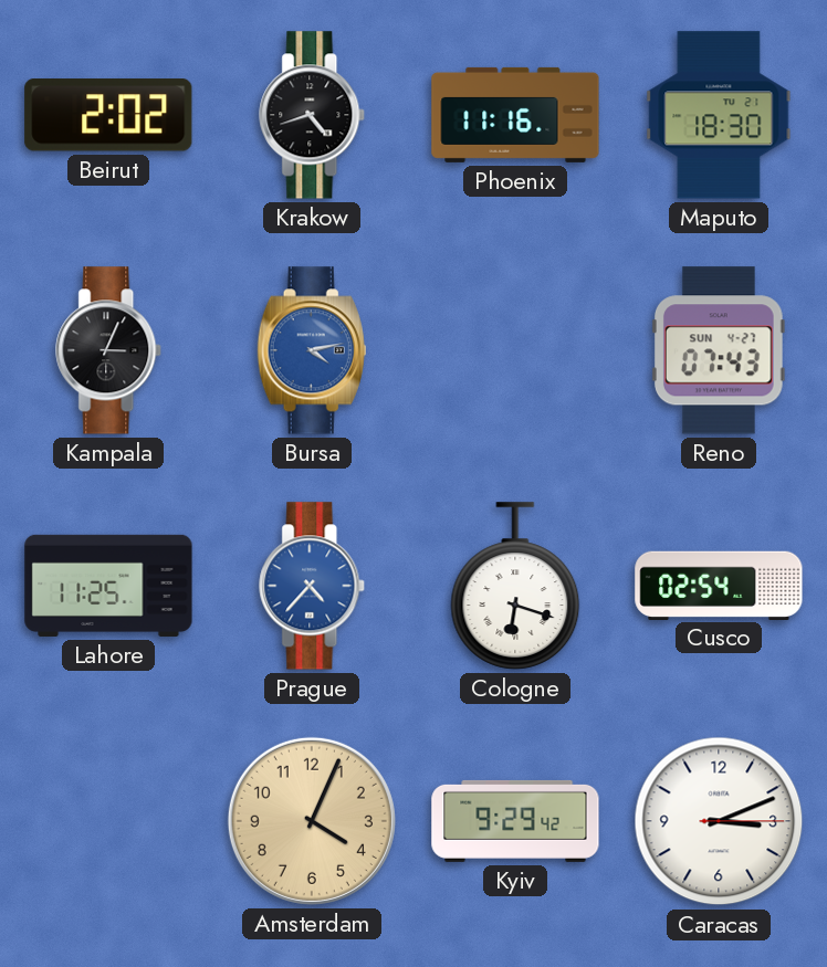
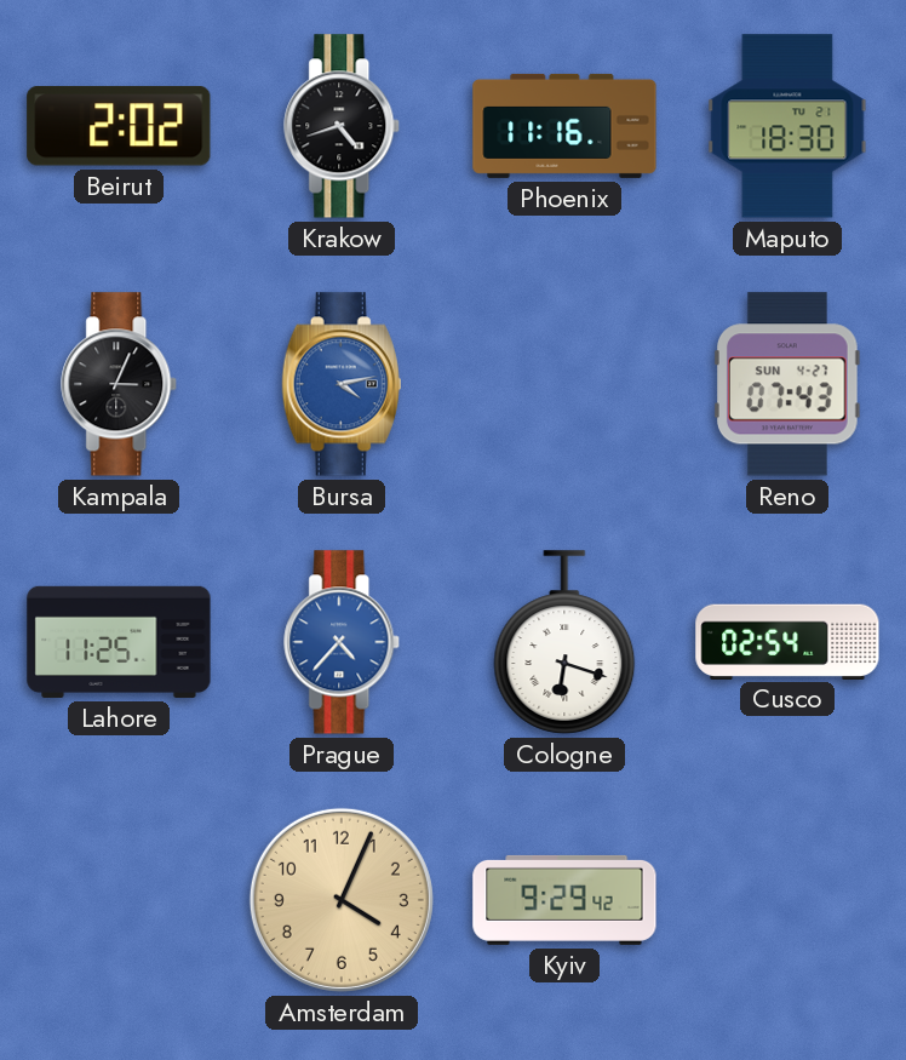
Caracas: 3:11 -> none
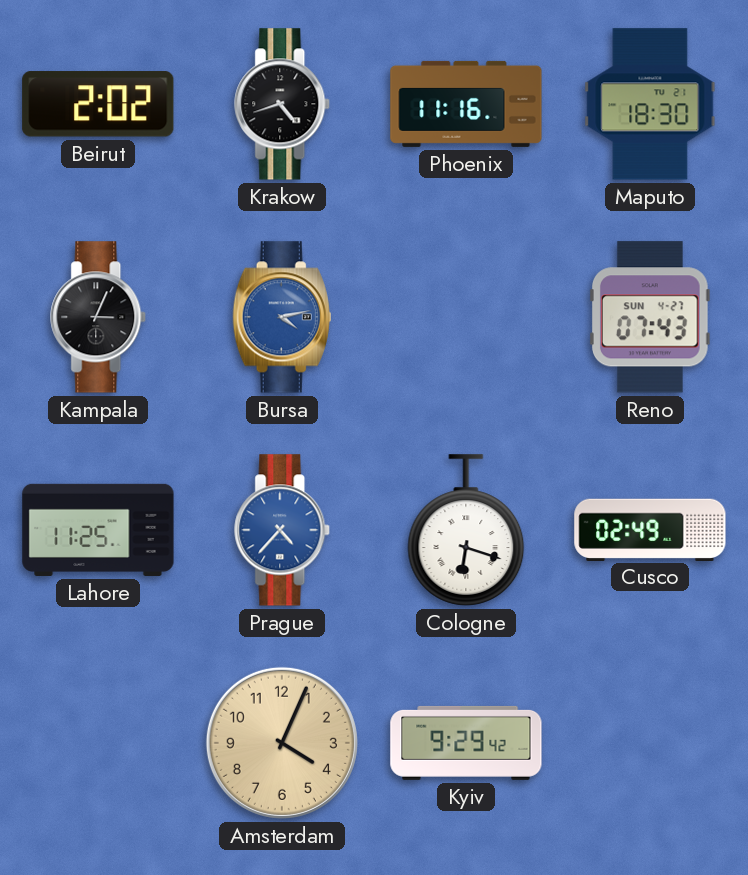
Cusco: 02:54 -> 02:49
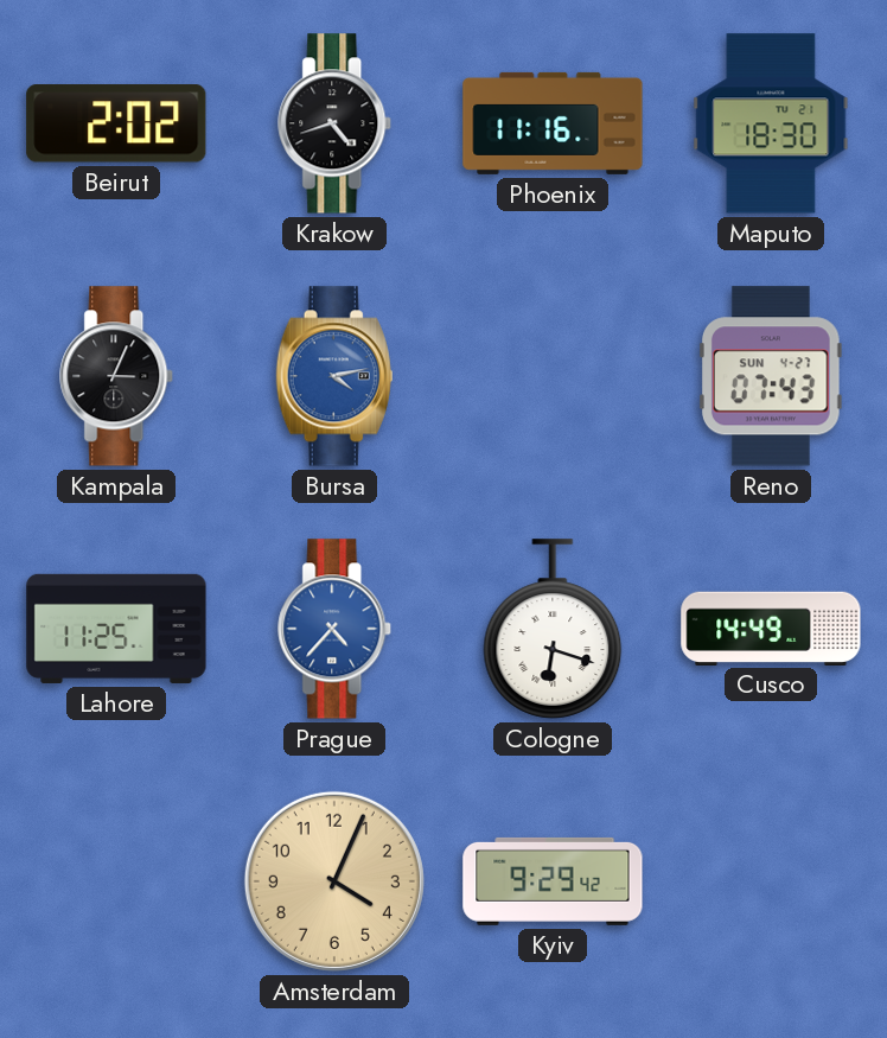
Cusco: 02:49 -> 14:49
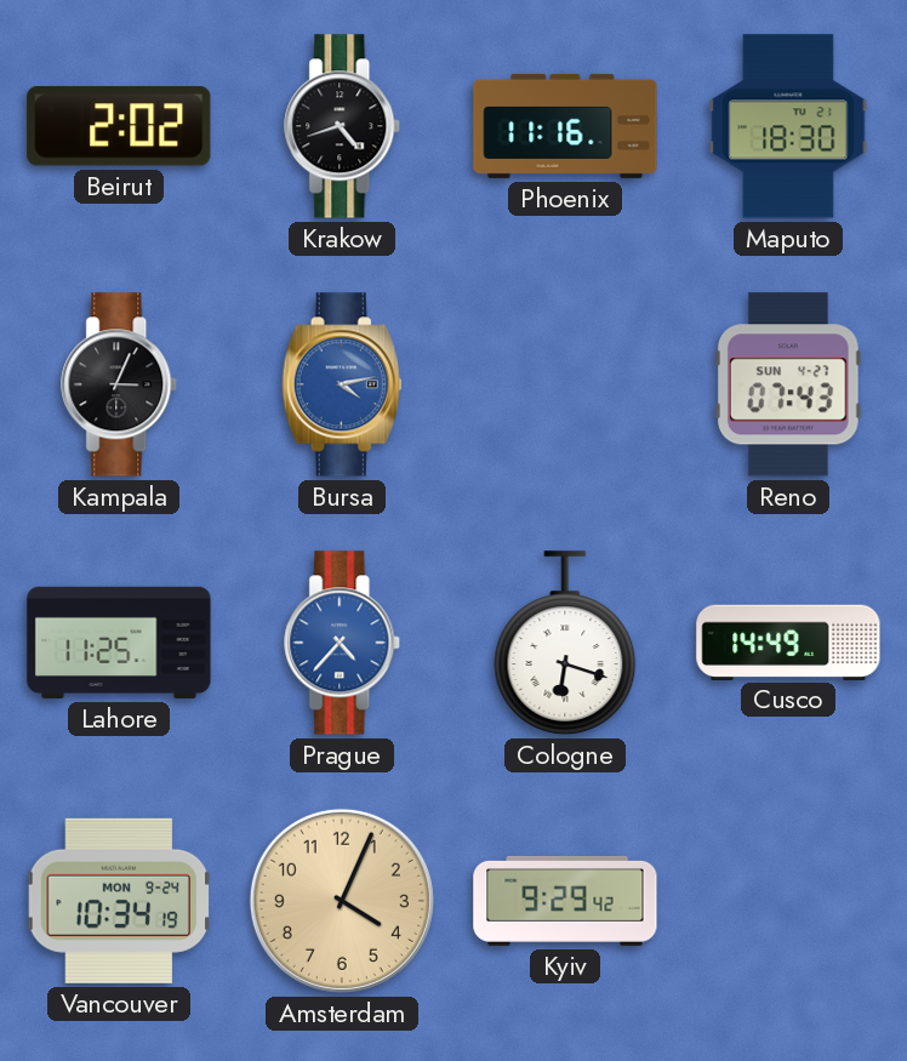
Vancouver: none -> 10:34
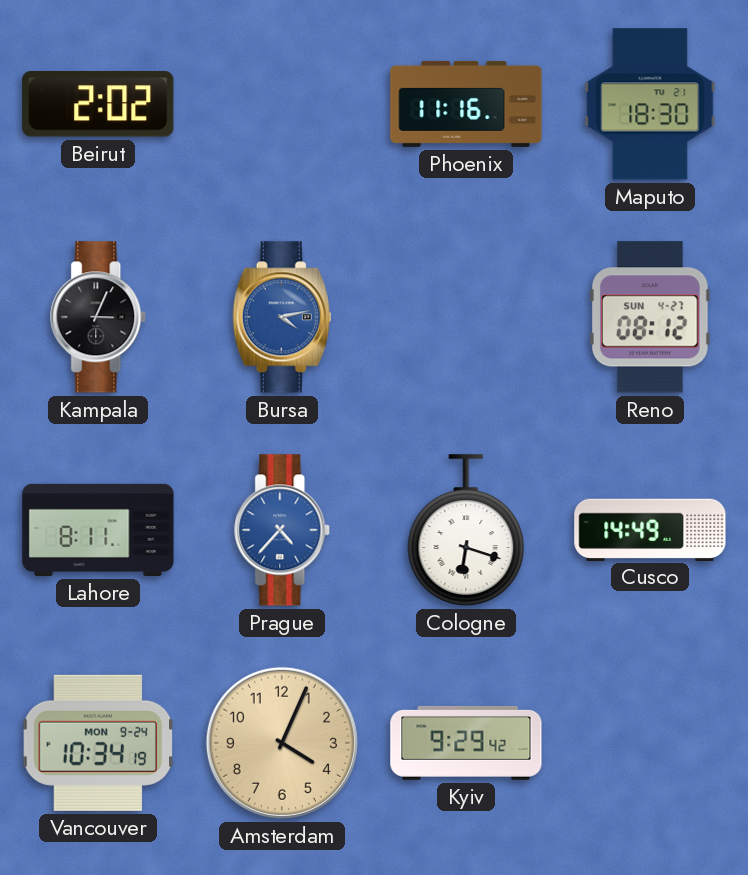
Krakow: 4:42 -> none
Reno: 07:43 -> 08:12
Lahore: 11:25 -> 8:11
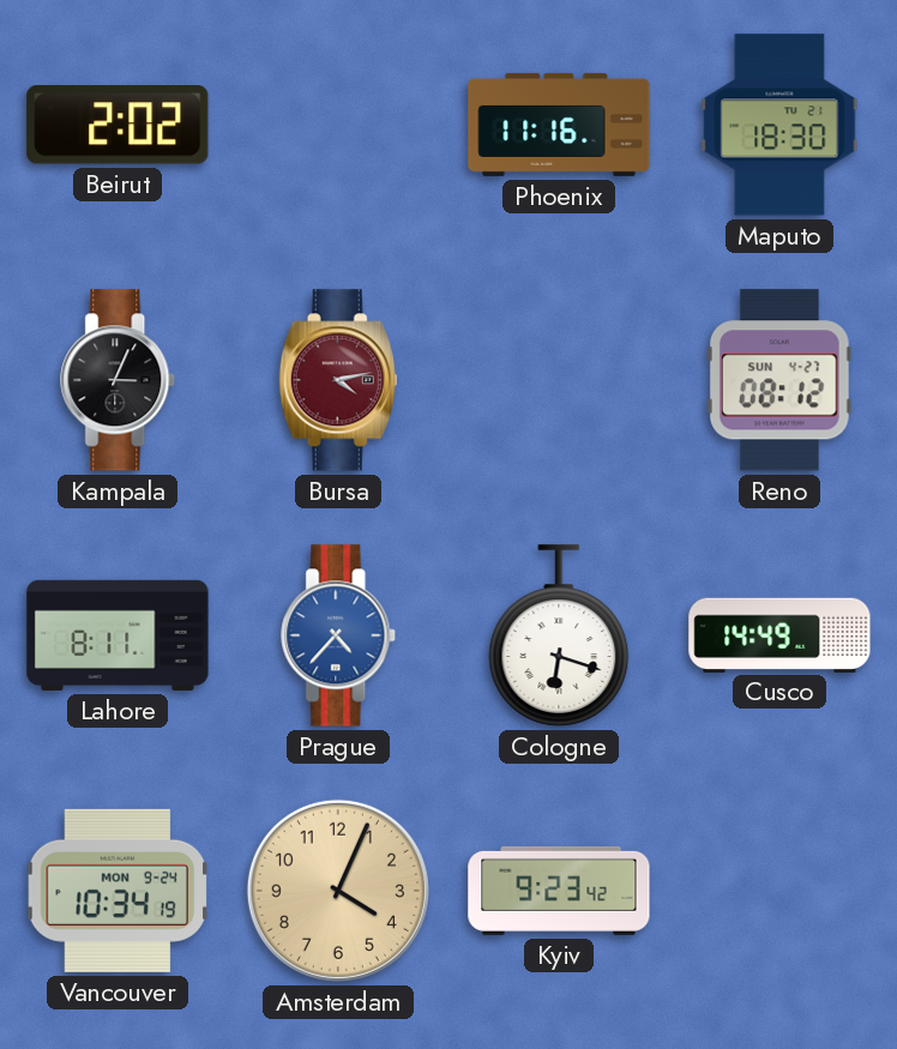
Bursa dial: blue -> burgundy
Kyiv: 9:29 -> 9:23
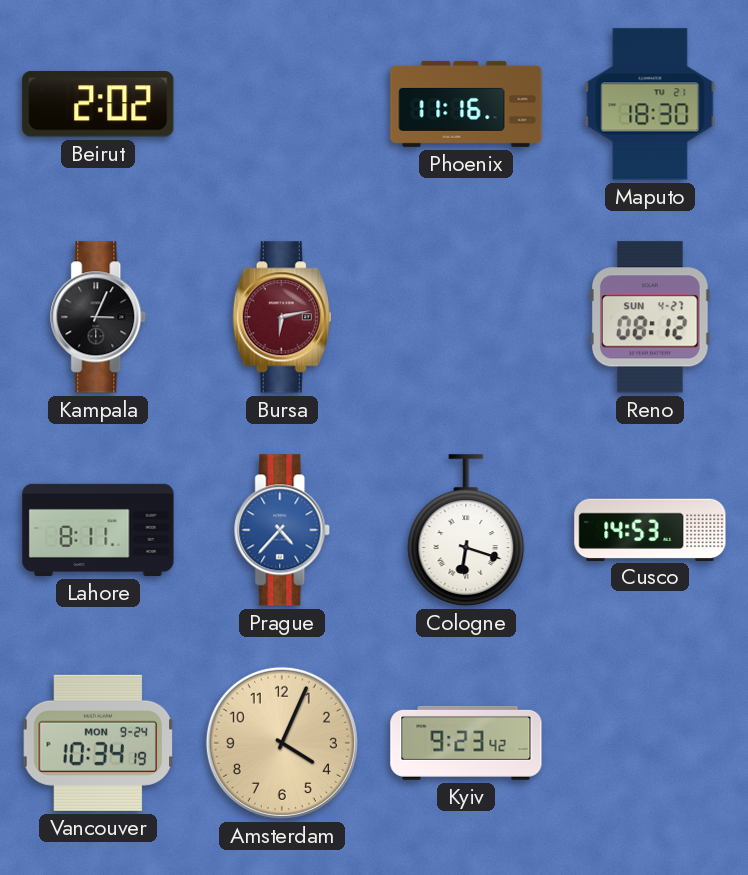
Bursa: 4:13 -> 6:13
Cusco: 14:49 -> 14:53
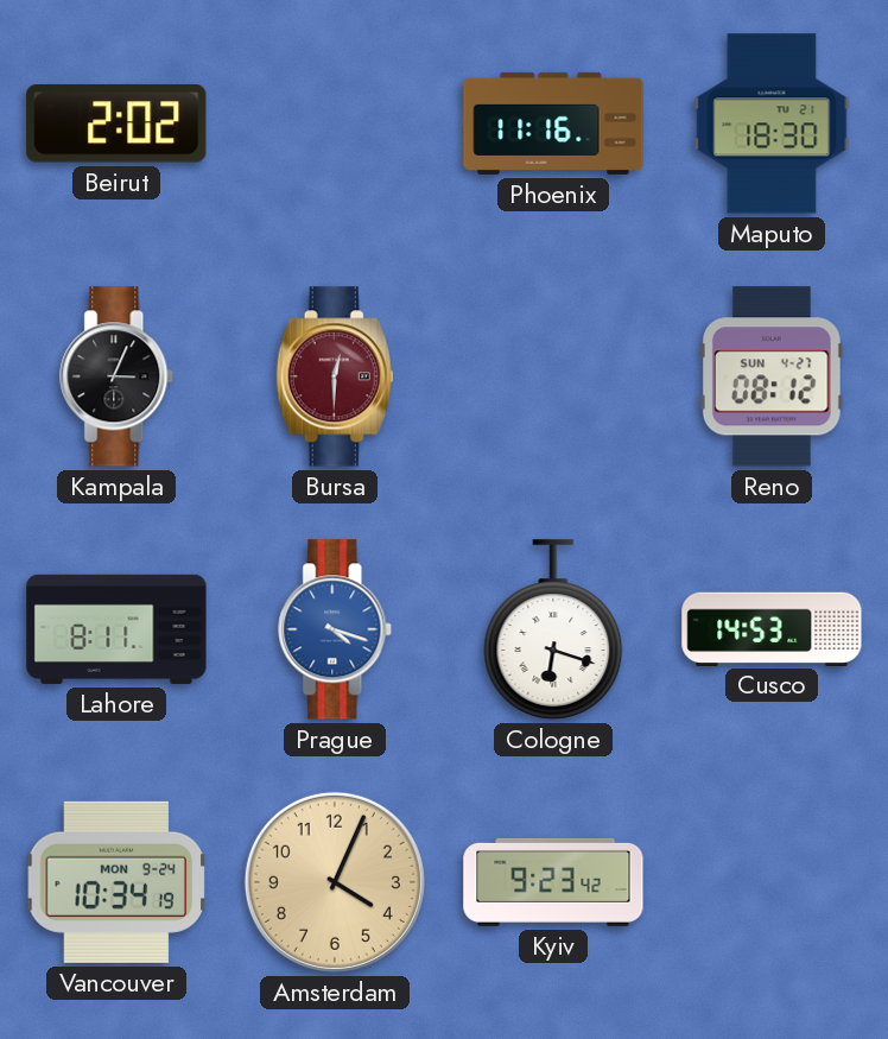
Bursa: 6:13 -> 12:30
Prague: 4:37 -> 4:18
